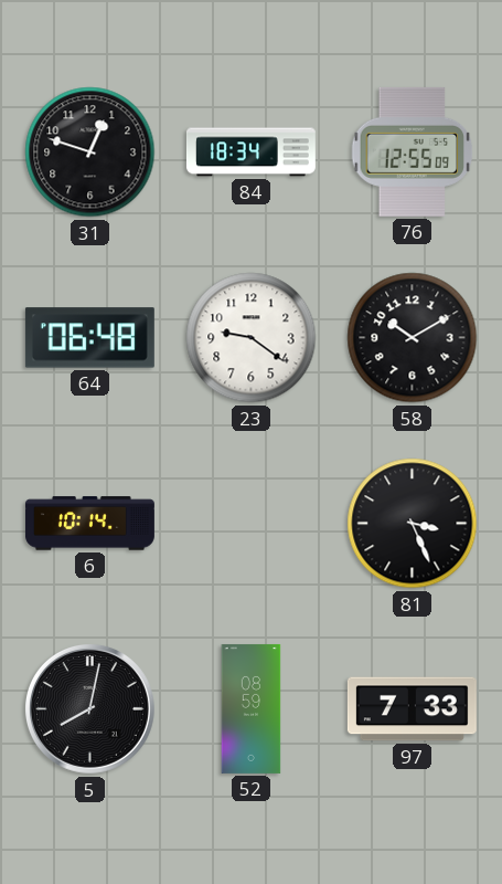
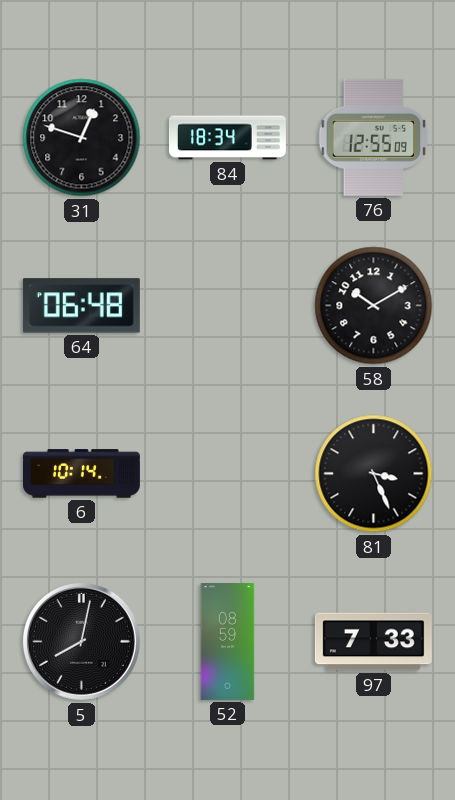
23: 9:21 -> none
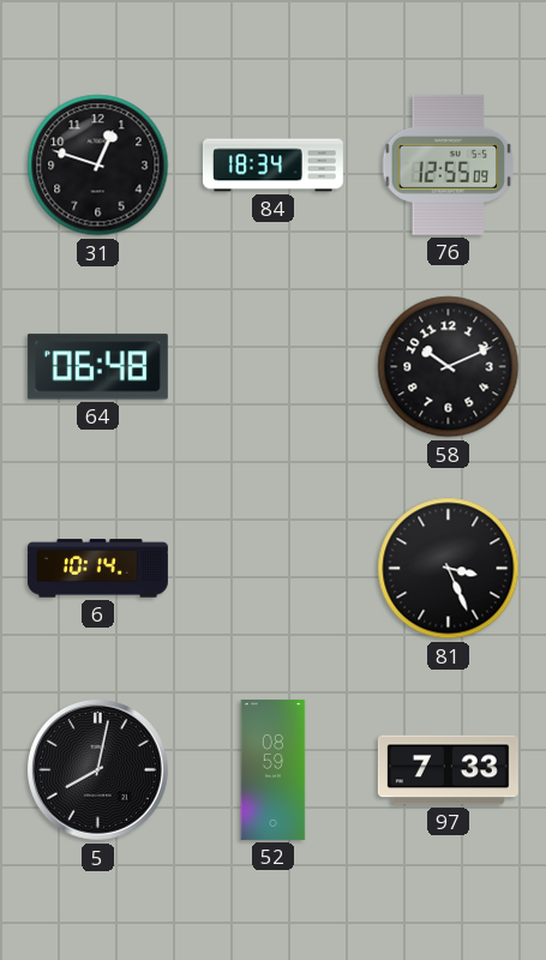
58: 10:10 -> 10:11
